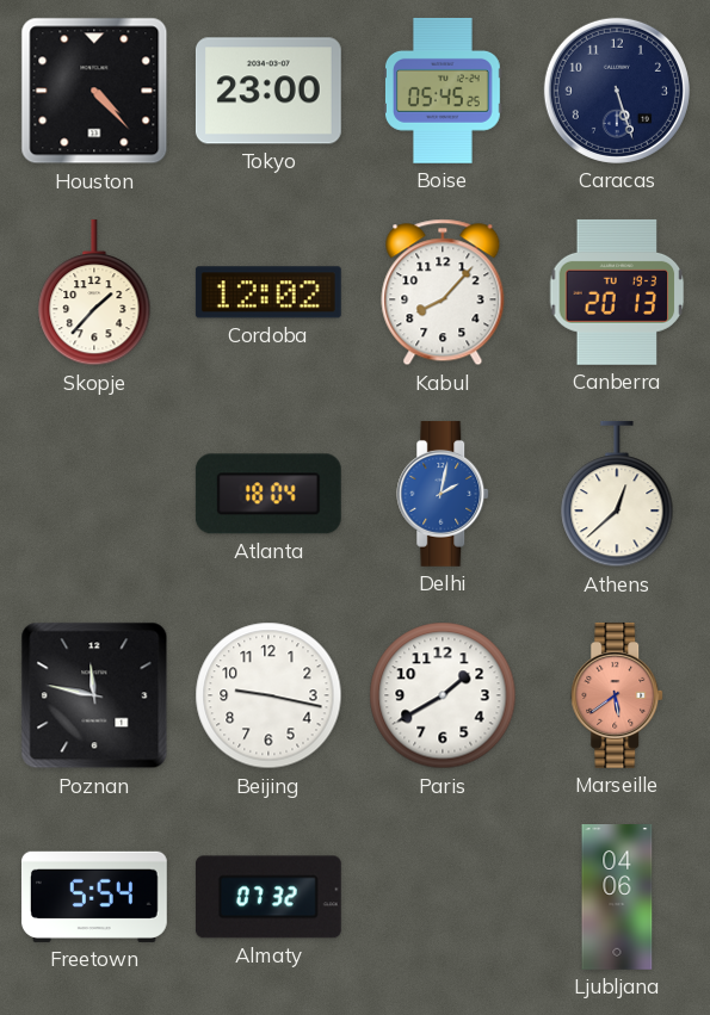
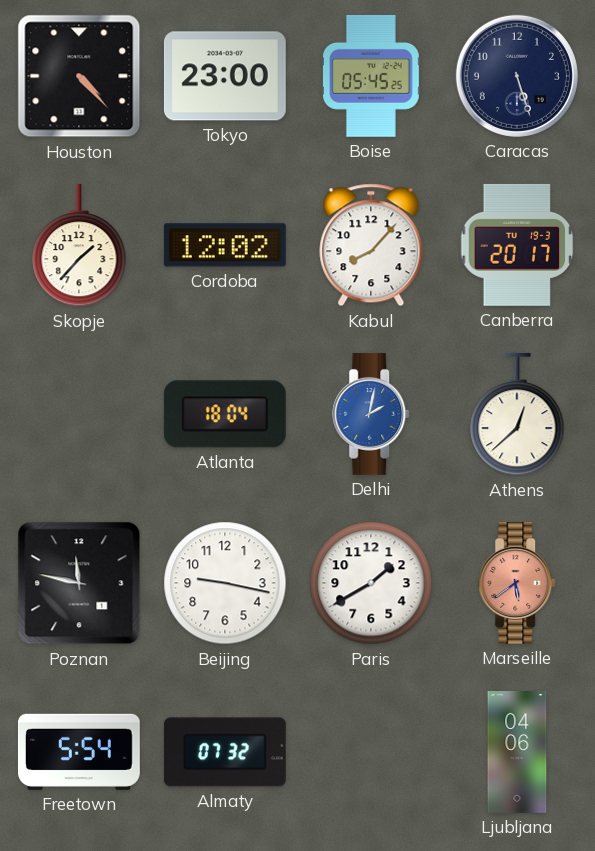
Canberra: 20:13 -> 20:17
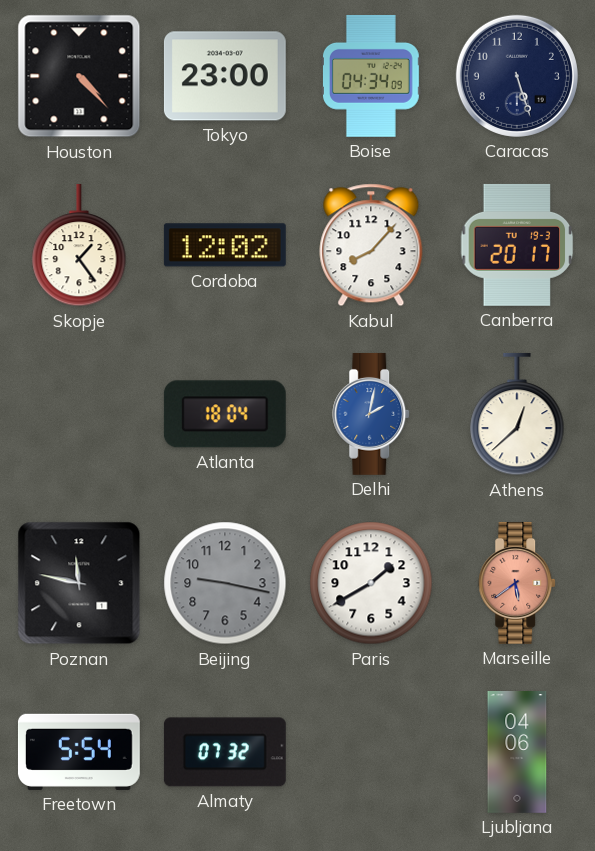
Boise: 05:45 -> 04:34
Skopje: 1:37 -> 1:24
Beijing dial: white -> grey
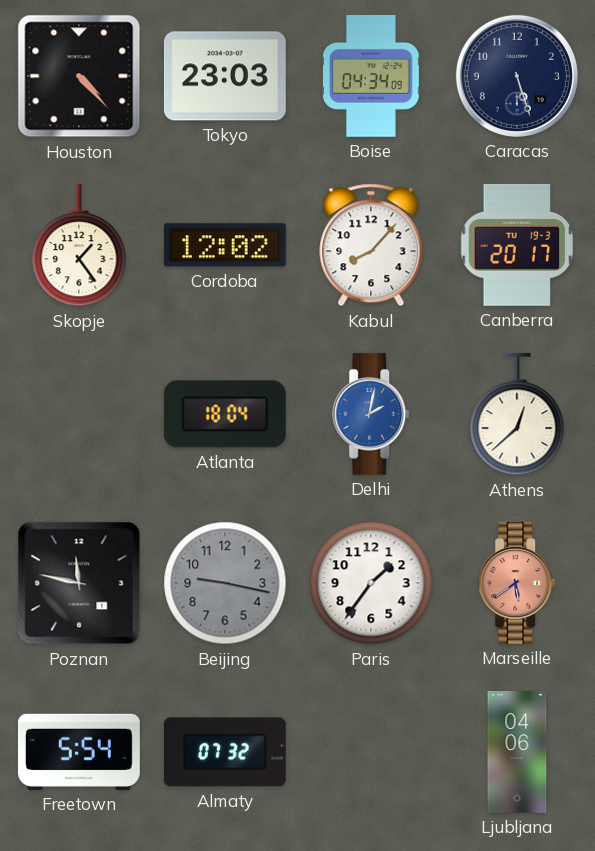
Tokyo: 23:00 -> 23:03
Paris: 1:40 -> 1:36
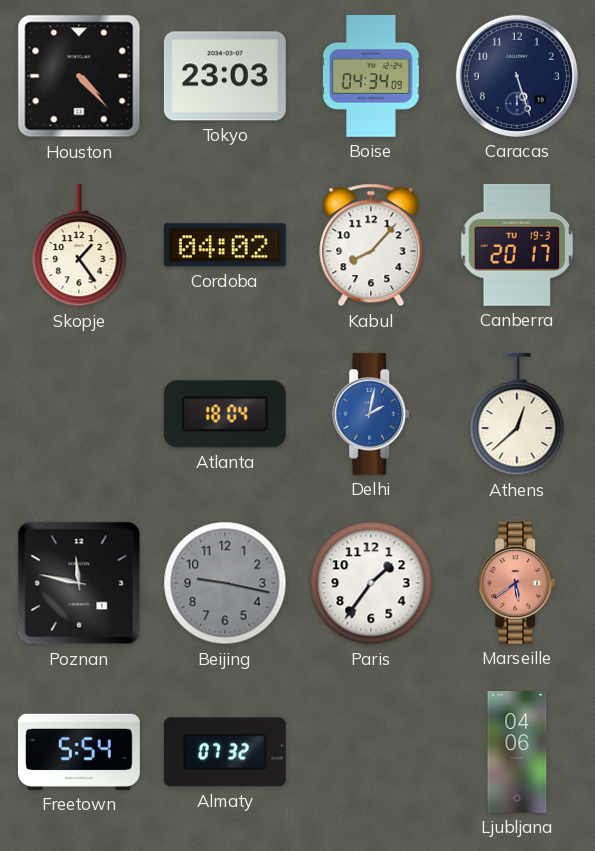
Cordoba: 12:02 -> 04:02
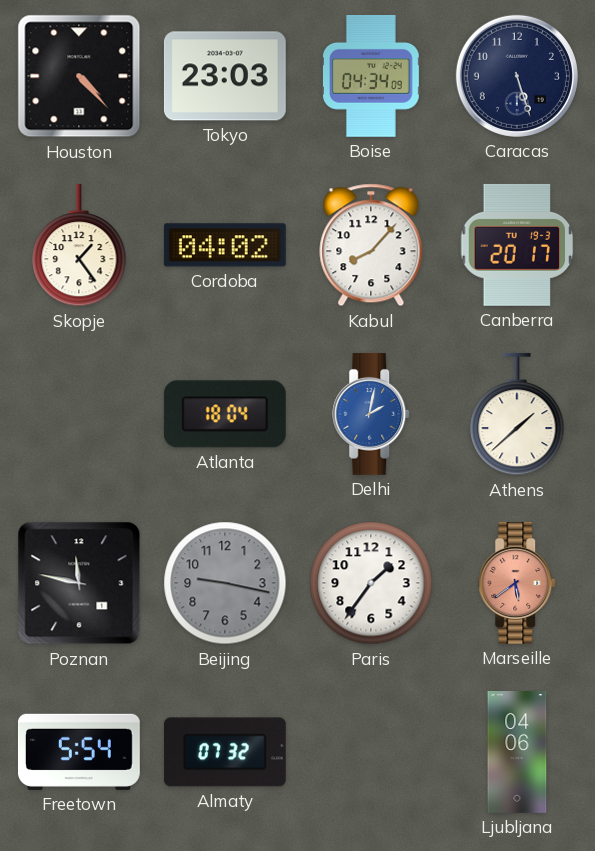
Athens: 12:38 -> 1:38
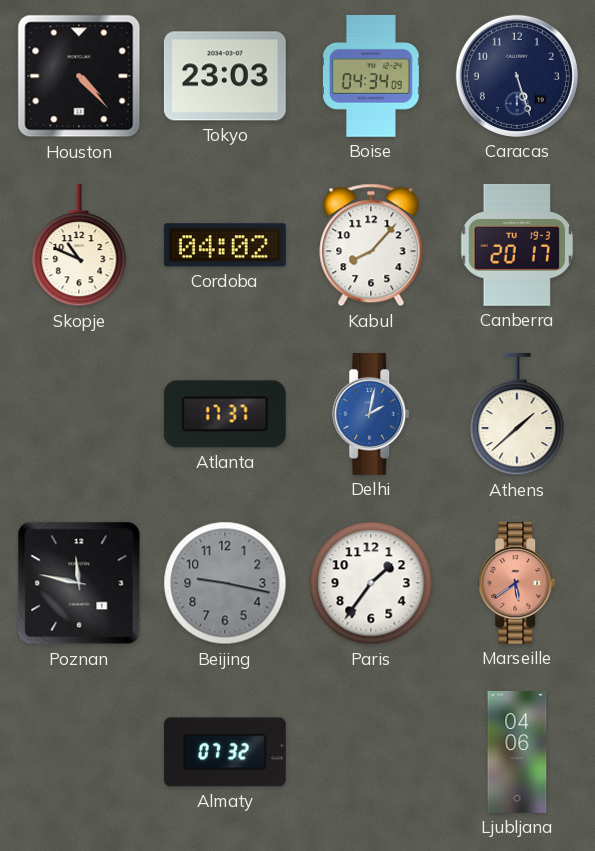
Skopje: 1:24 -> 10:49
Atlanta: 18:04 -> 17:37
Freetown: 5:54 -> none
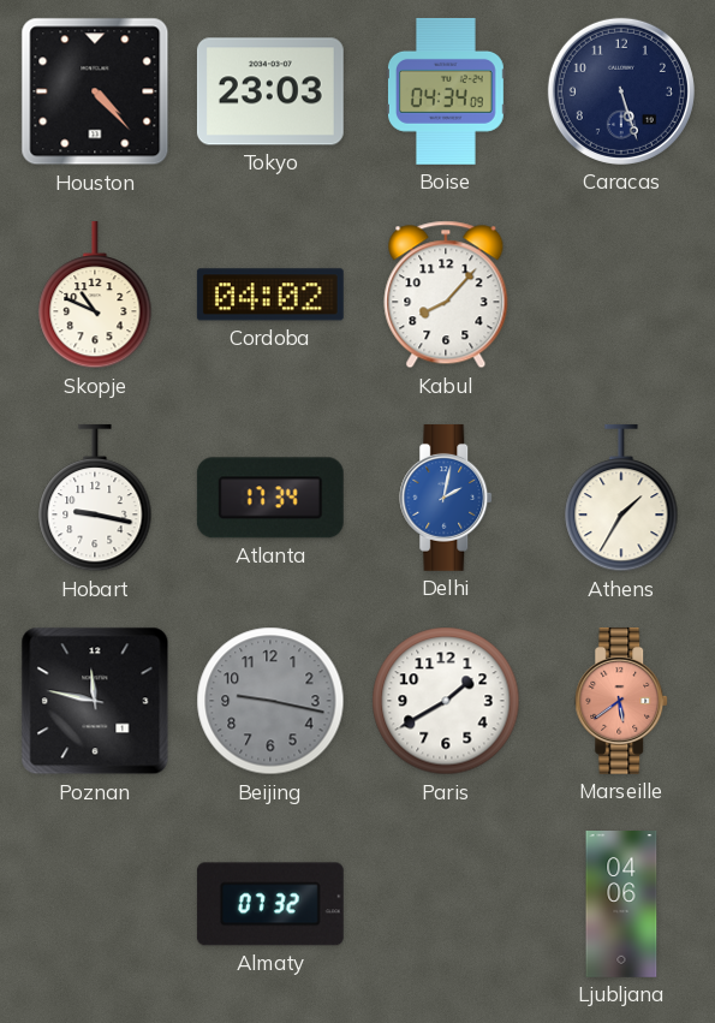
Canberra: 20:17 -> none
Hobart: none -> 9:17
Atlanta: 17:37 -> 17:34
Athens: 1:38 -> 1:35
Paris: 1:36 -> 1:40
